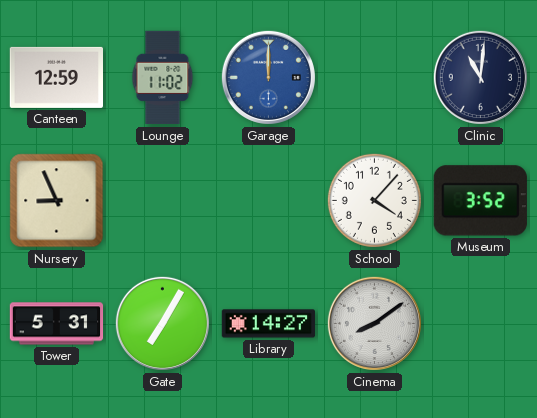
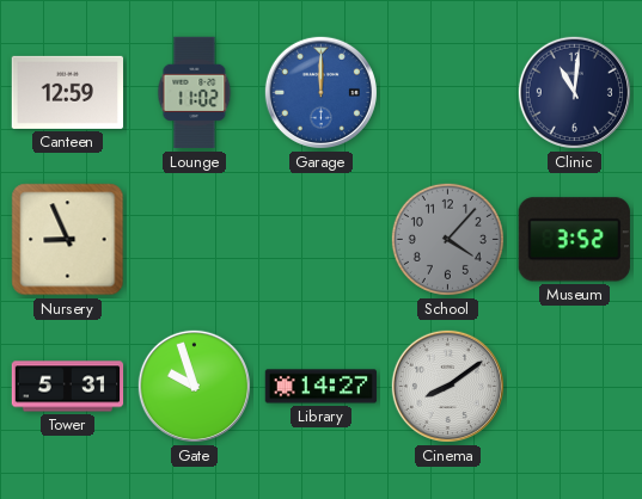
School dial: white -> grey
Gate: 7:05 -> 9:57
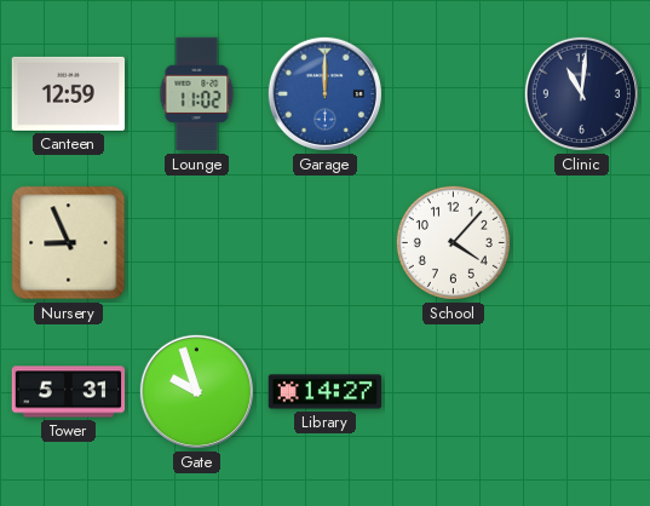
School dial: grey -> white
Museum: 3:52 -> none
Cinema: 8:09 -> none
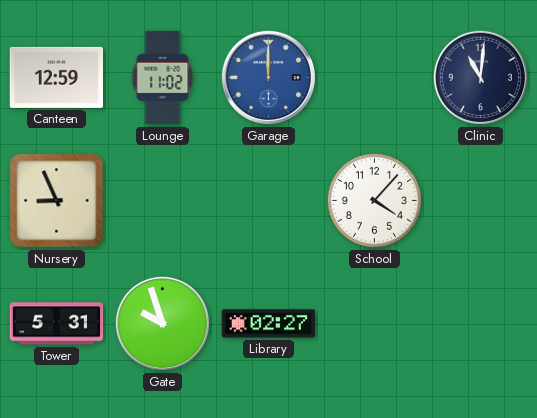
Library: 14:27 -> 02:27
